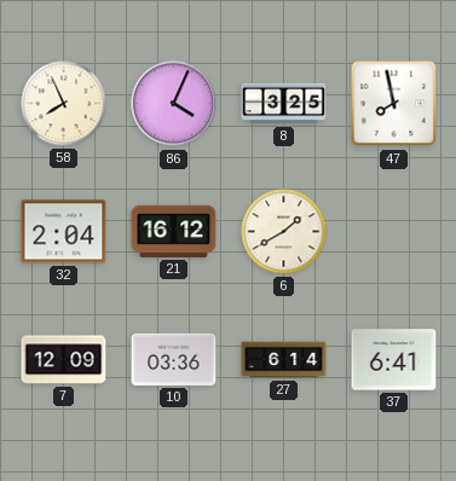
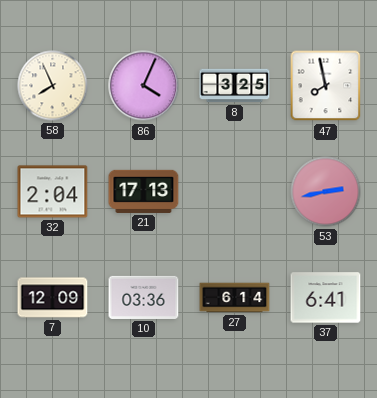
21: 16:12 -> 17:13
6: 1:40 -> none
53: none -> 2:43
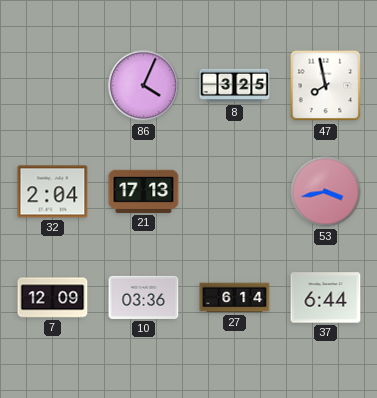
58: 7:56 -> none
53: 2:43 -> 3:43
37: 6:41 -> 6:44
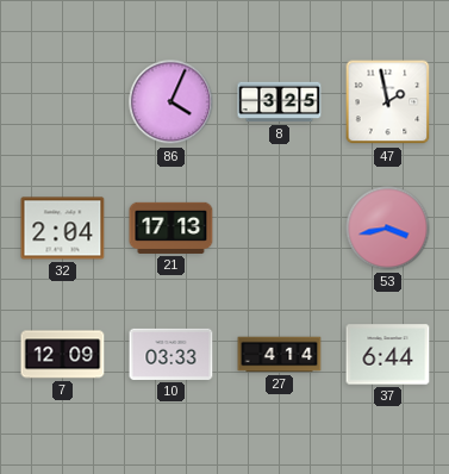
47: 7:58 -> 1:58
10: 03:36 -> 03:33
27: 6:14 -> 4:14
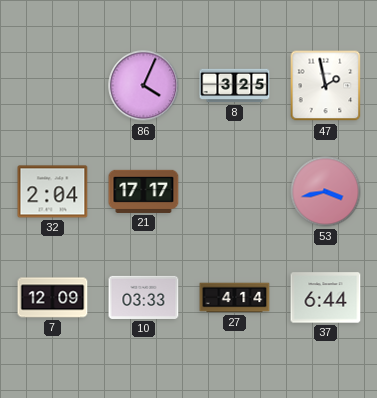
21: 17:13 -> 17:17
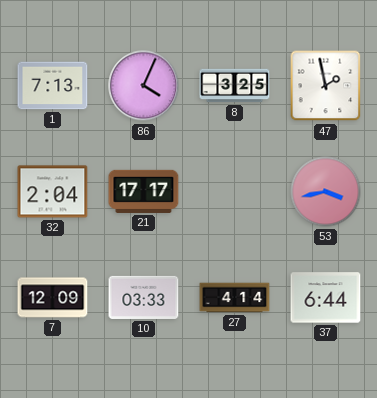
1: none -> 7:13
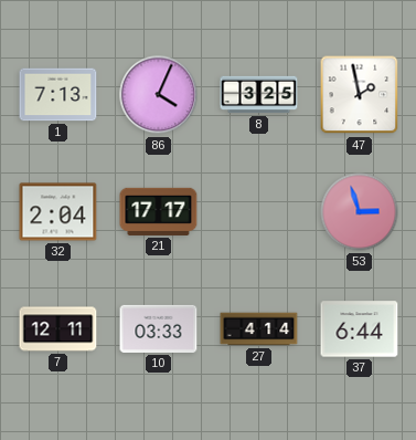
53: 3:43 -> 2:57
7: 12:09 -> 12:11
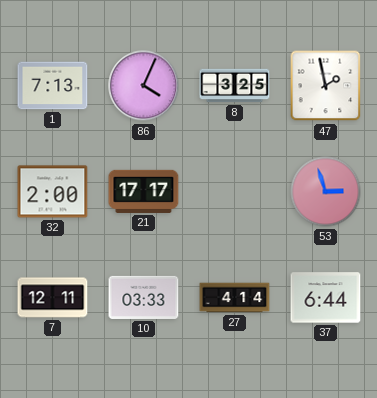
32: 2:04 -> 2:00
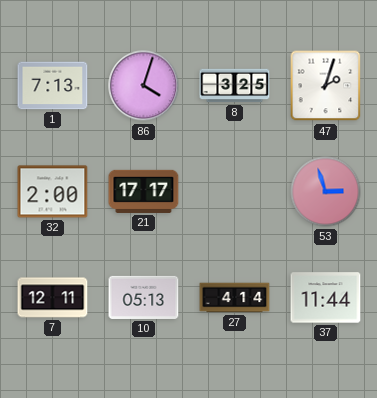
86: 4:04 -> 4:03
47: 1:58 -> 2:03
10: 03:33 -> 05:13
37: 6:44 -> 11:44
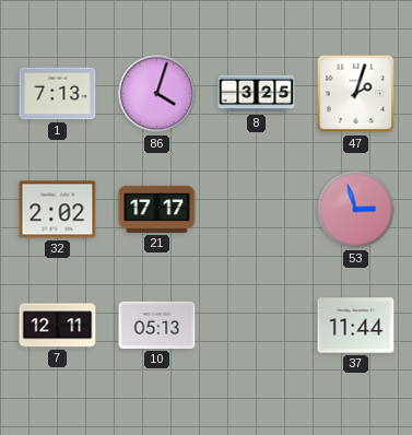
32: 2:00 -> 2:02
27: 4:14 -> none
